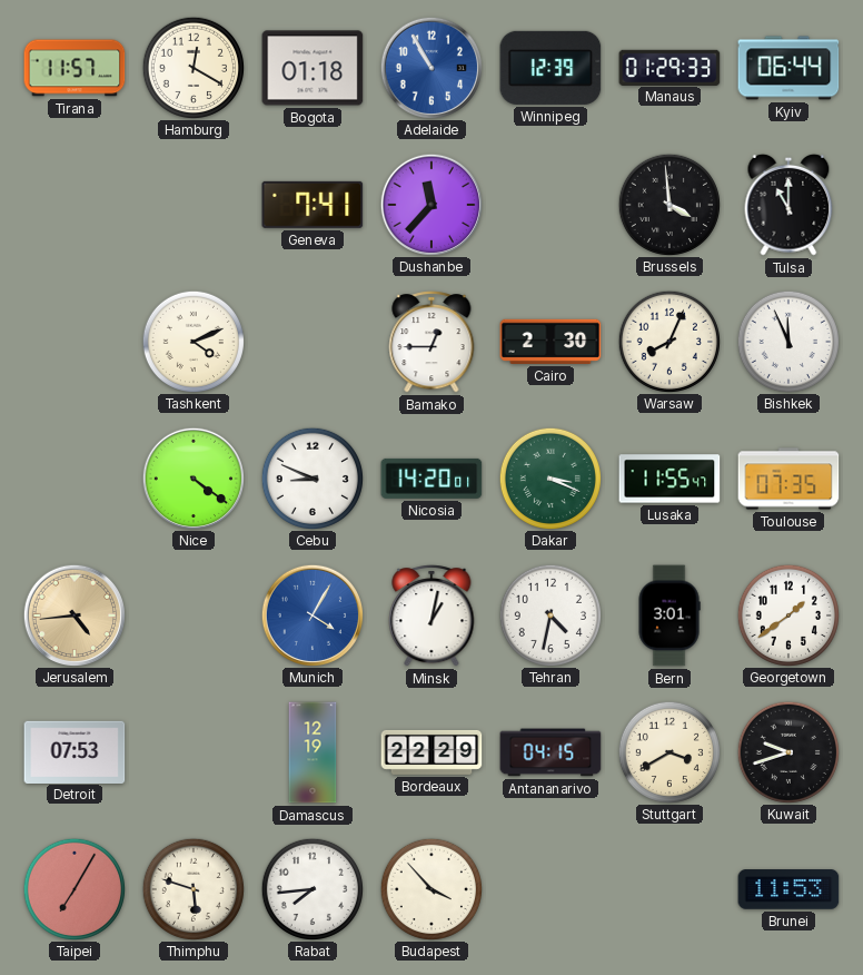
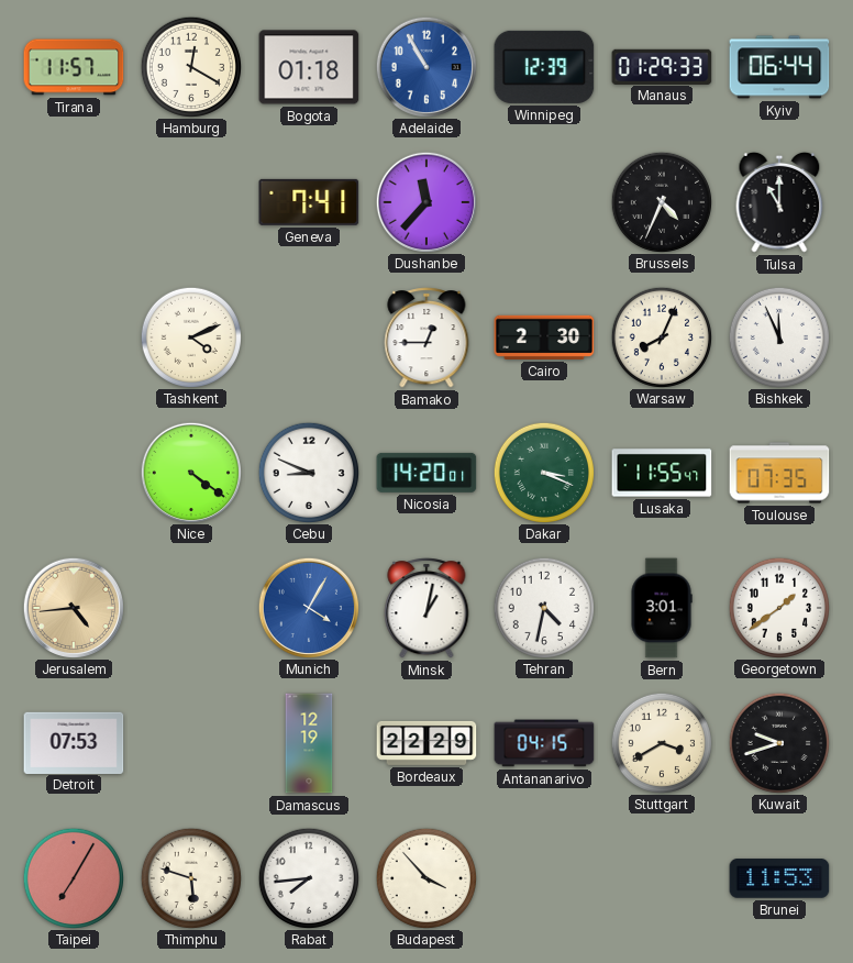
Brussels: 3:59 -> 4:34
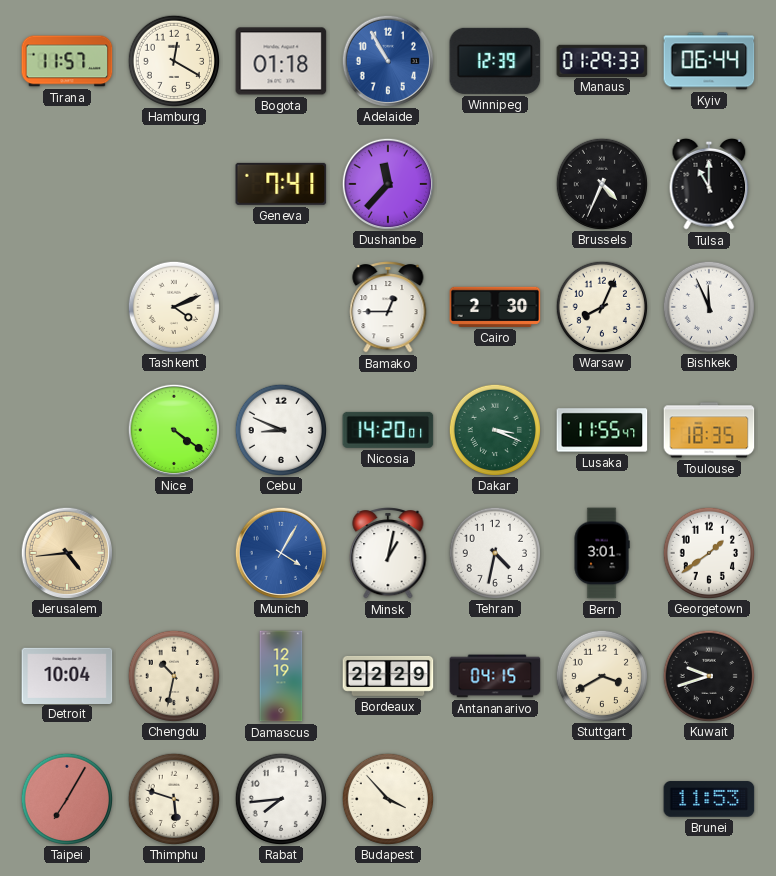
Toulouse: 07:35 -> 18:35
Detroit: 07:53 -> 10:04
Chengdu: none -> 10:32
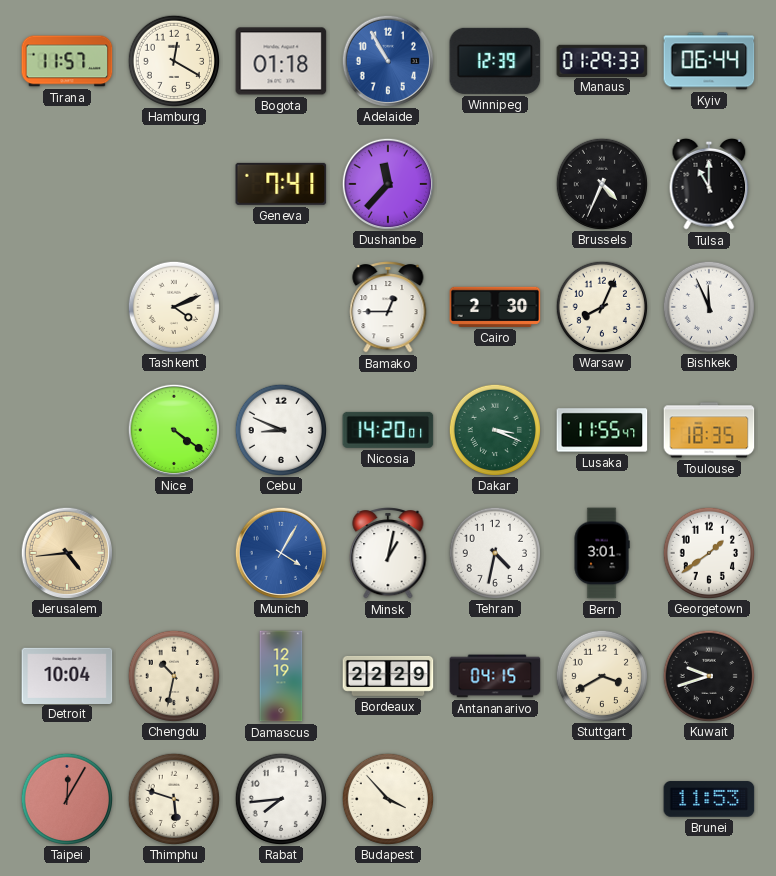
Taipei: 7:05 -> 12:05
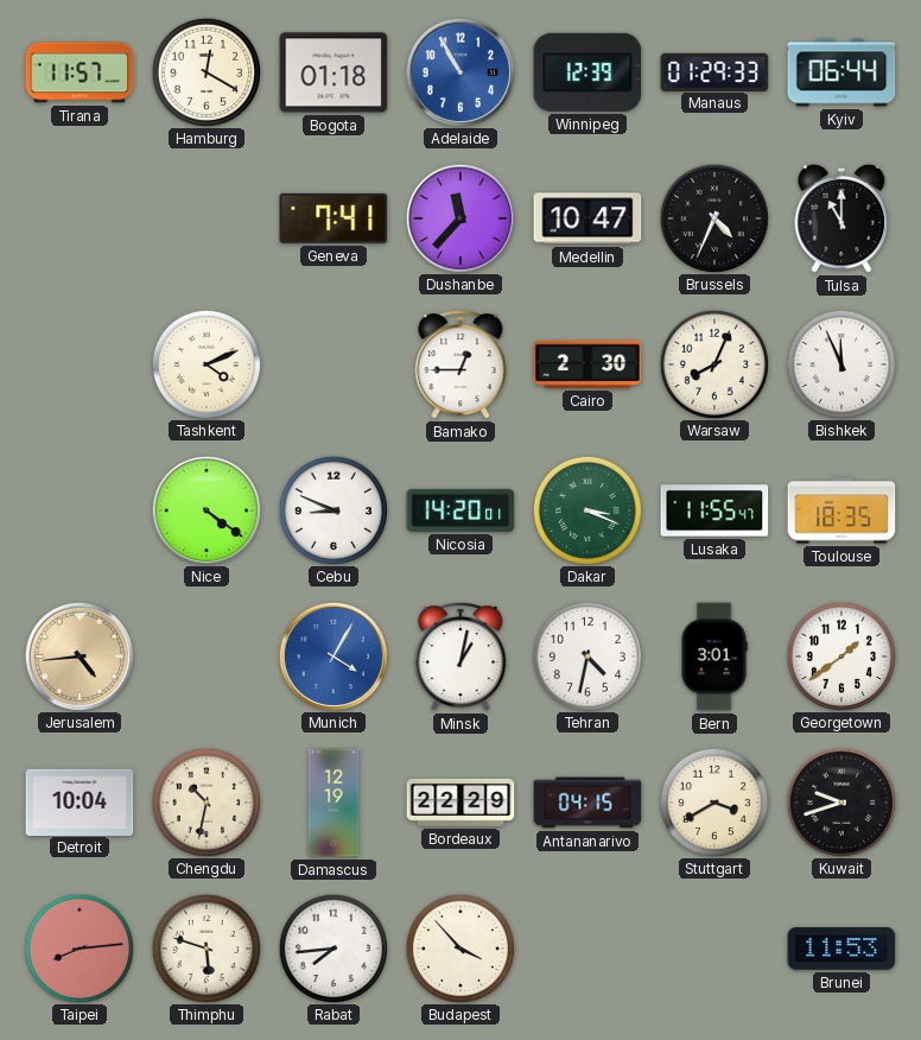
Medellin: none -> 10:47
Taipei: 12:05 -> 8:14
